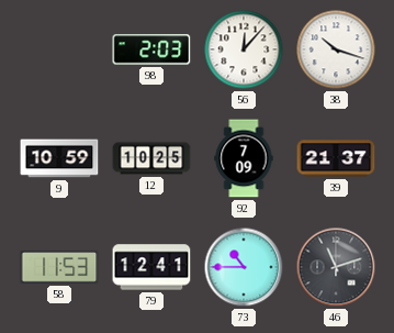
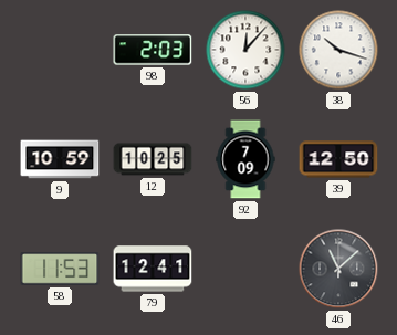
39: 21:37 -> 12:50
73: 10:45 -> none
46: 11:12 -> 11:08
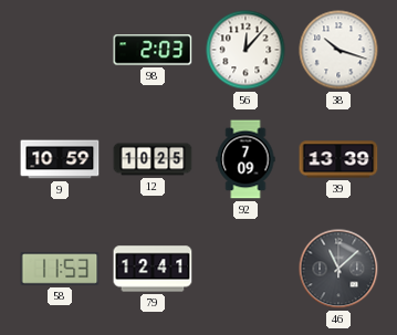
39: 12:50 -> 13:39
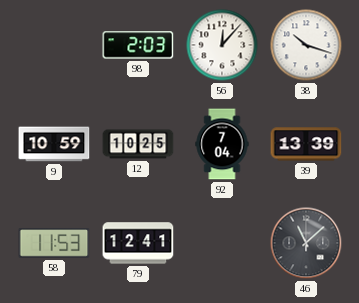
92: 7:09 -> 7:04
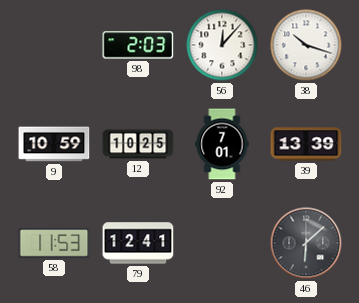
92: 7:04 -> 7:01
46: 11:08 -> 6:08
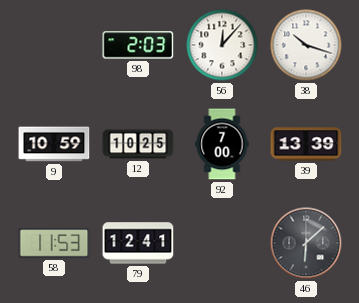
92: 7:01 -> 7:00
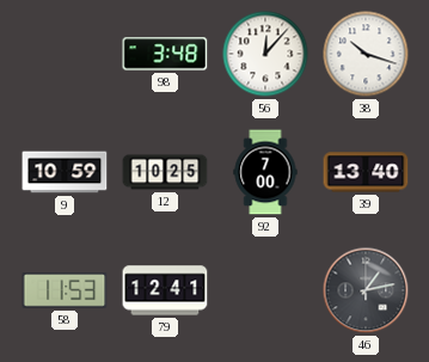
98: 2:03 -> 3:48
39: 13:39 -> 13:40
46: 6:08 -> 1:13
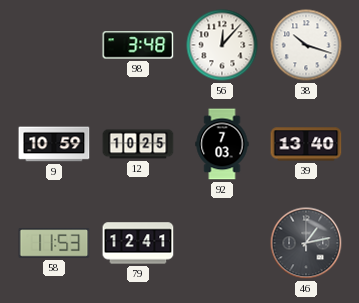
92: 7:00 -> 7:03
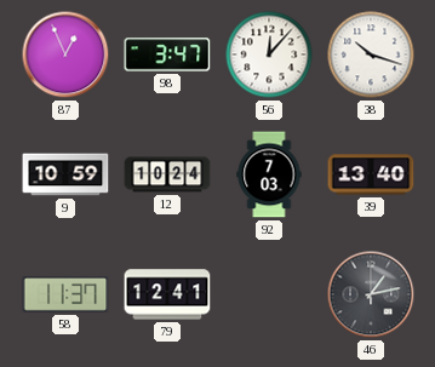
87: none -> 12:56
98: 3:48 -> 3:47
12: 10:25 -> 10:24
58: 11:53 -> 11:37
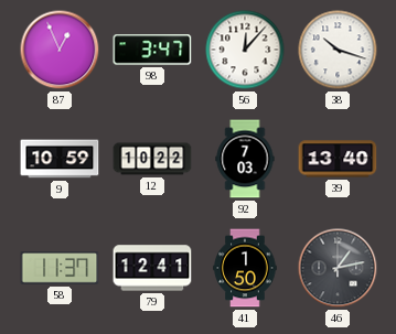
12: 10:24 -> 10:22
41: none -> 1:50
